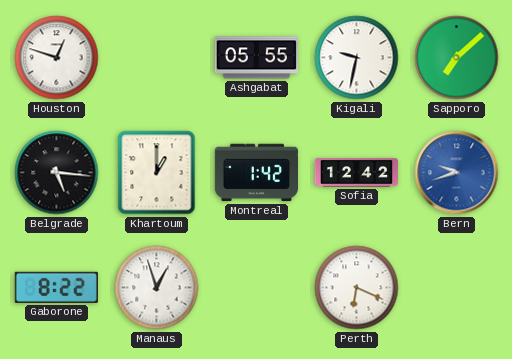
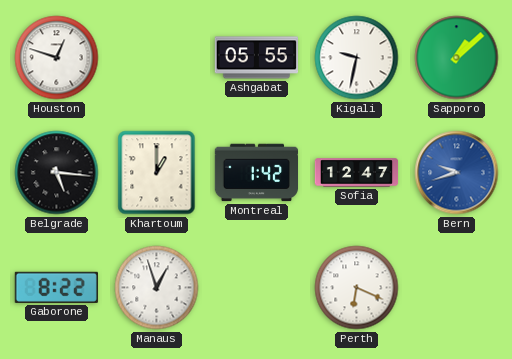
Sapporo: 7:08 -> 1:08
Sofia: 12:42 -> 12:47
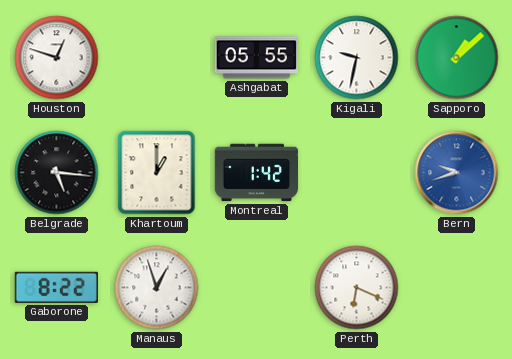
Sofia: 12:47 -> none
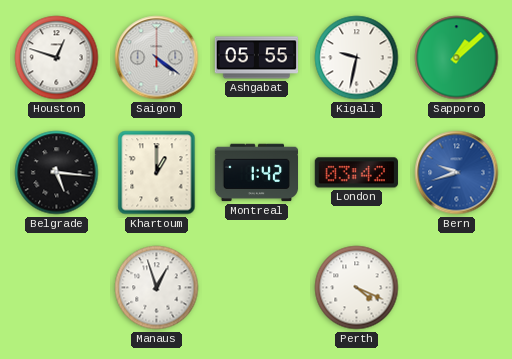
Saigon: none -> 4:21
London: none -> 03:42
Gaborone: 8:22 -> none
Perth: 6:19 -> 4:19
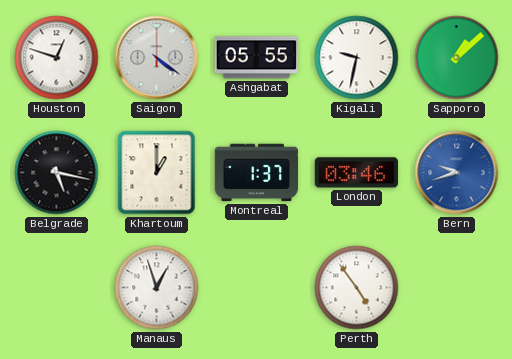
Belgrade: 5:16 -> 5:17
Montreal: 1:42 -> 1:37
London: 03:42 -> 03:46
Perth: 4:19 -> 4:54
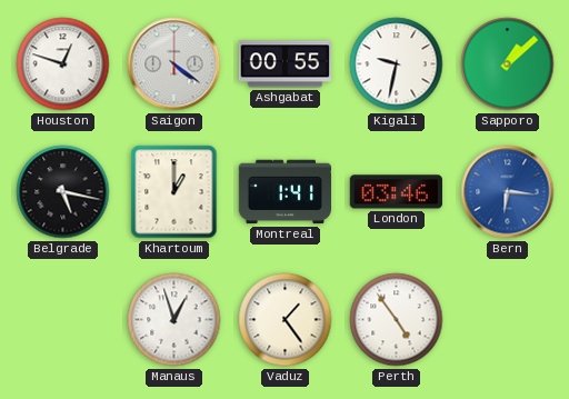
Ashgabat: 05:55 -> 00:55
Montreal: 1:37 -> 1:41
Bern: 9:42 -> 6:16
Vaduz: none -> 1:24
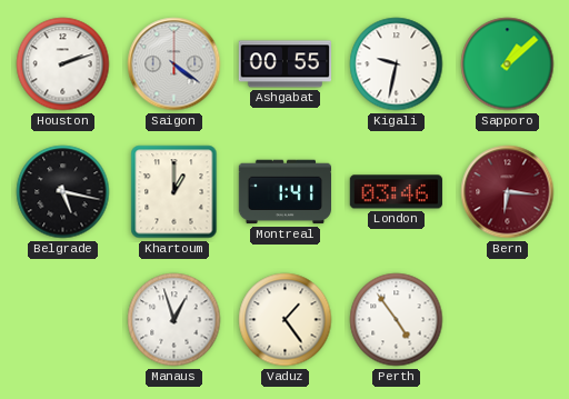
Houston: 12:48 -> 2:12
Bern dial: blue -> burgundy
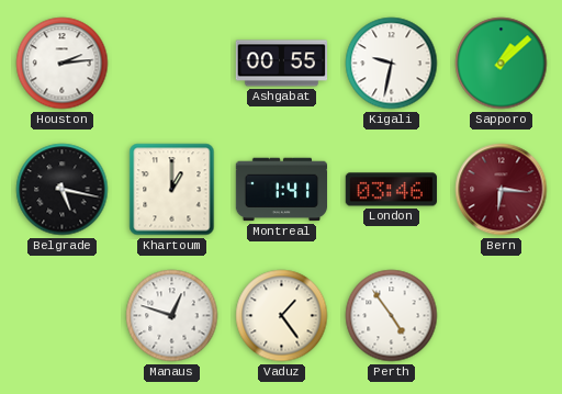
Houston: 2:12 -> 2:14
Saigon: 4:21 -> none
Manaus: 12:57 -> 12:48
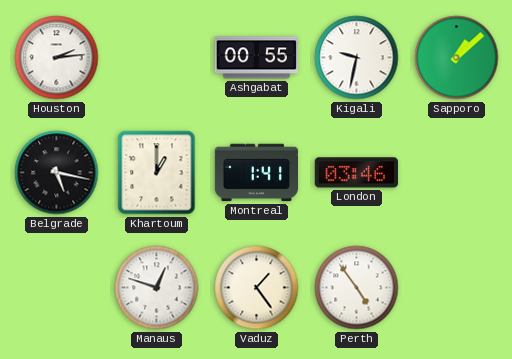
Bern: 6:16 -> none
